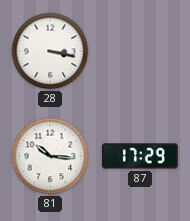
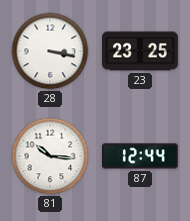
23: none -> 23:25
87: 17:29 -> 12:44
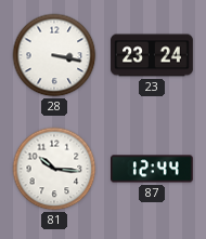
23: 23:25 -> 23:24
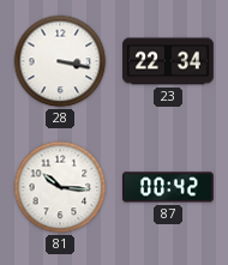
23: 23:24 -> 22:34
87: 12:44 -> 00:42
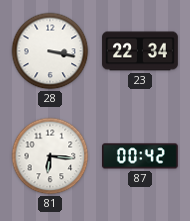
81: 10:16 -> 6:16
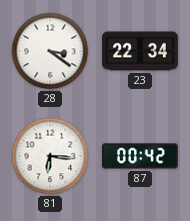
28: 3:17 -> 3:21
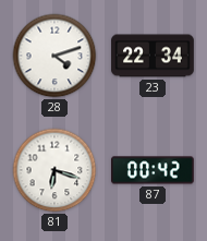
28: 3:21 -> 4:12
81: 6:16 -> 6:18
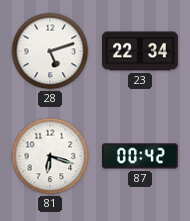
28: 4:12 -> 5:12
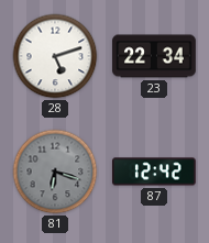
81 dial: white -> grey
87: 00:42 -> 12:42
